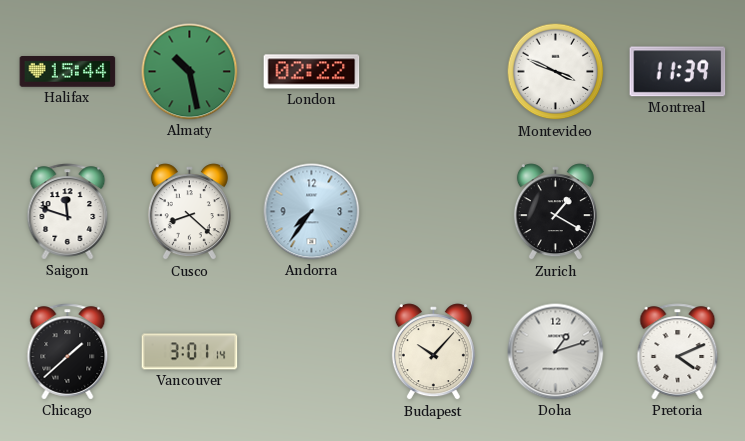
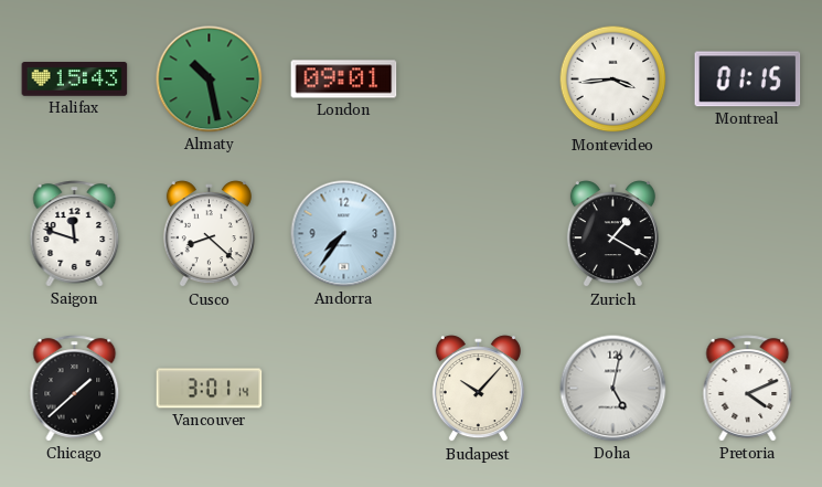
Halifax: 15:44 -> 15:43
London: 02:22 -> 09:01
Montevideo: 3:49 -> 3:44
Montreal: 11:39 -> 01:15
Doha: 1:12 -> 5:02
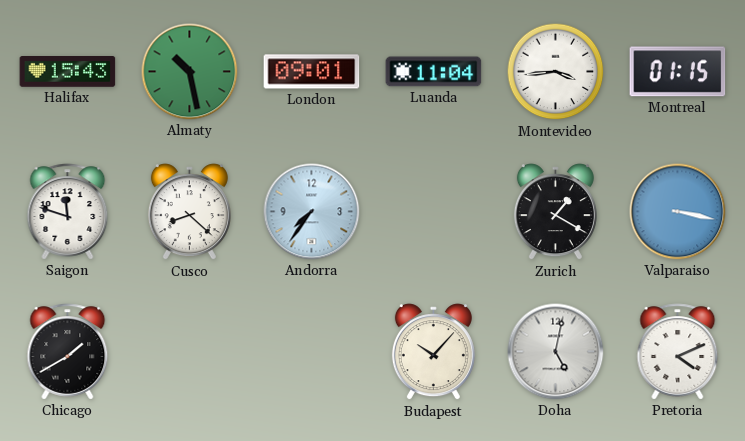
Luanda: none -> 11:04
Valparaiso: none -> 3:17
Chicago: 1:38 -> 1:40
Vancouver: 3:01 -> none
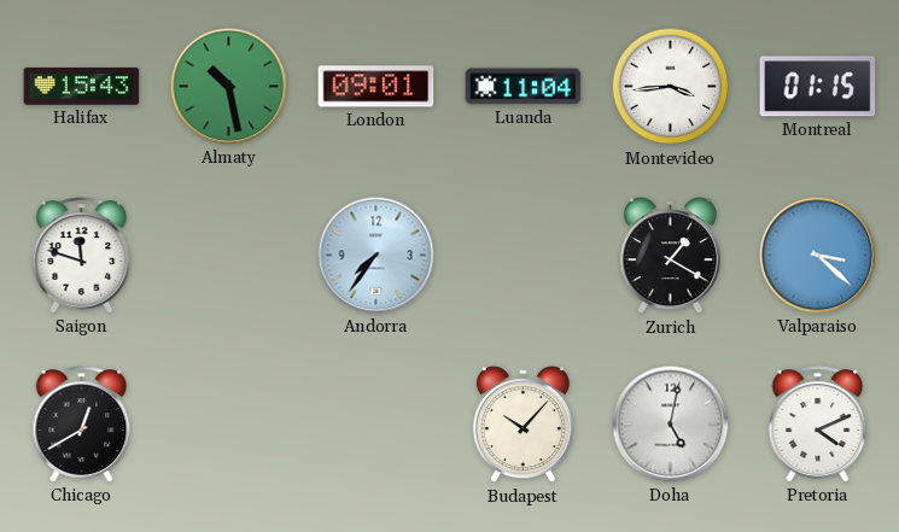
Cusco: 8:22 -> none
Valparaiso: 3:17 -> 3:22
Chicago: 1:40 -> 12:40
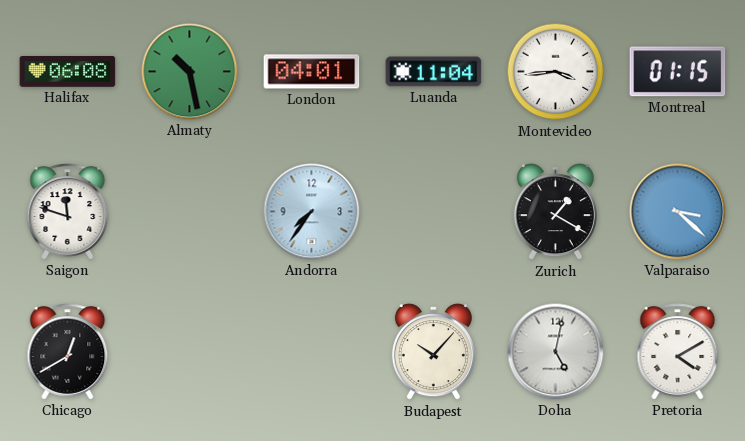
Halifax: 15:43 -> 06:08
London: 09:01 -> 04:01
Pretoria: 4:11 -> 4:10
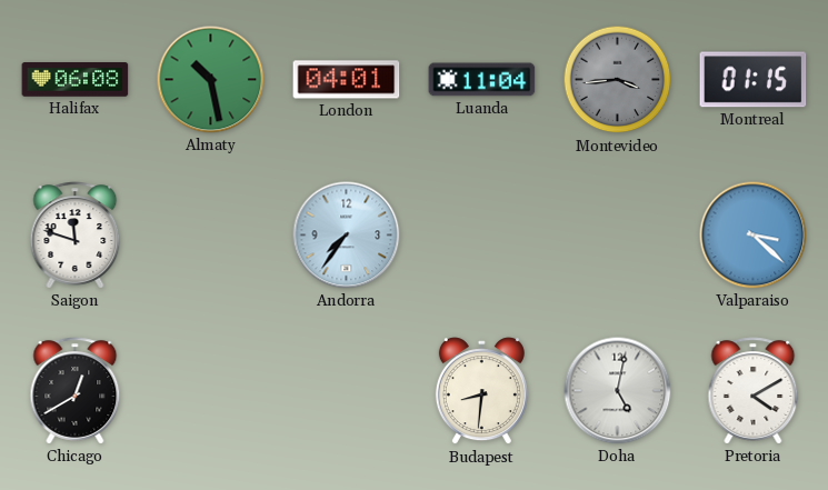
Montevideo dial: white -> grey
Zurich: 1:20 -> none
Budapest: 10:07 -> 8:31
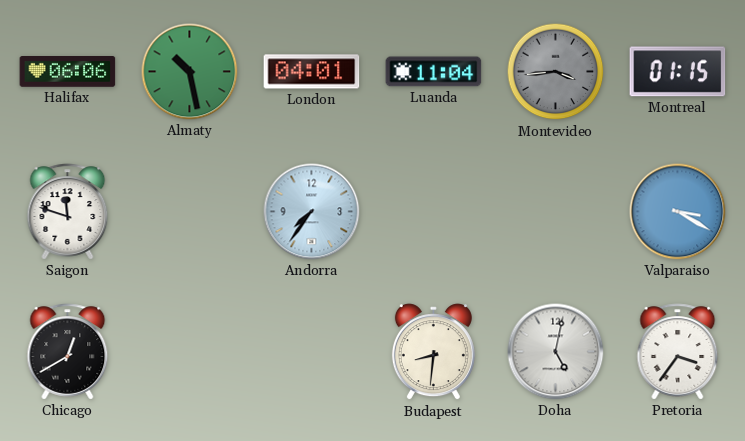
Halifax: 06:08 -> 06:06
Valparaiso: 3:22 -> 3:20
Pretoria: 4:10 -> 3:36
